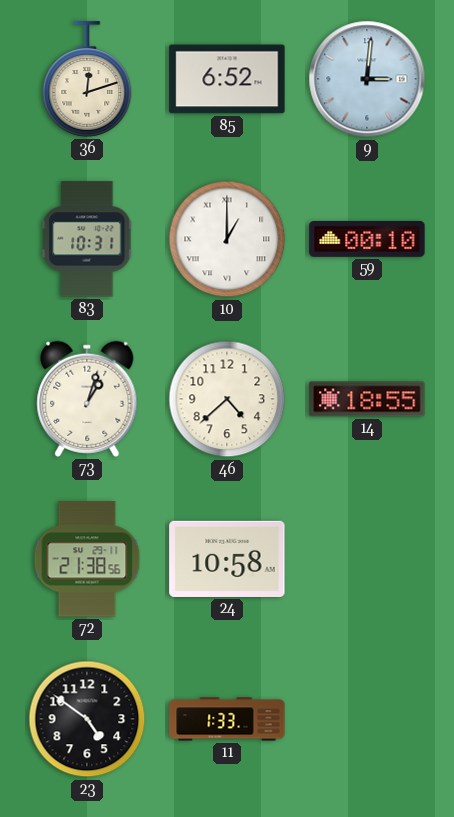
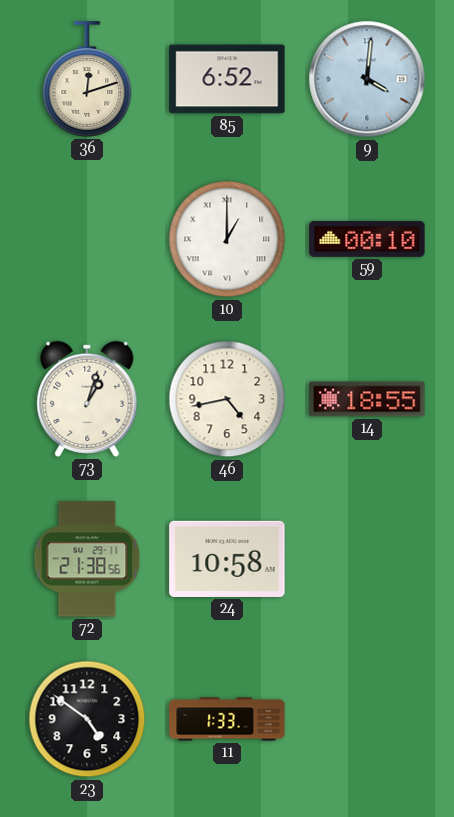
9: 3:01 -> 4:01
83: 10:31 -> none
46: 4:38 -> 4:43
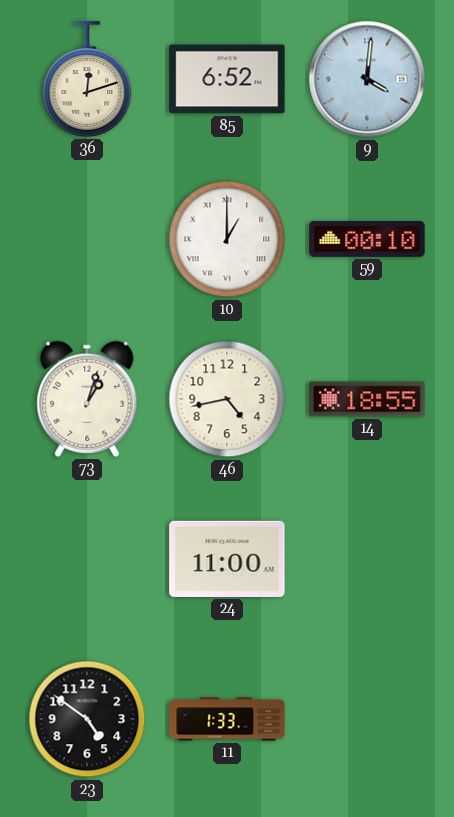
72: 21:38 -> none
24: 10:58 -> 11:00
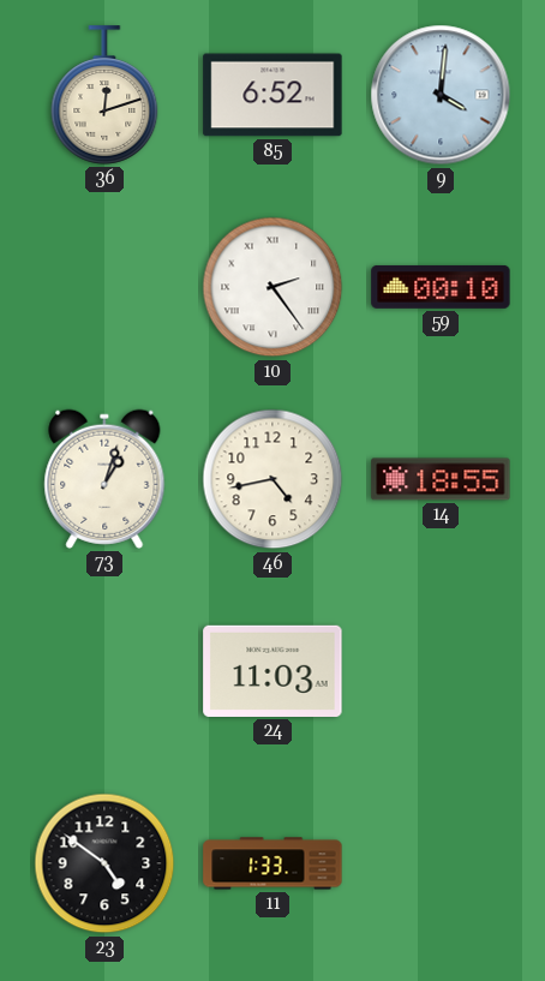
10: 1:00 -> 2:24
24: 11:00 -> 11:03
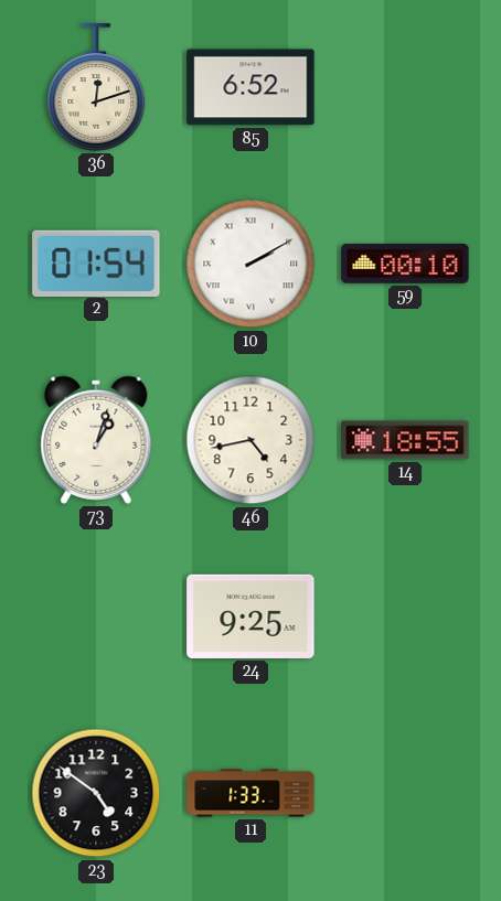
9: 4:01 -> none
2: none -> 01:54
10: 2:24 -> 2:10
24: 11:03 -> 9:25
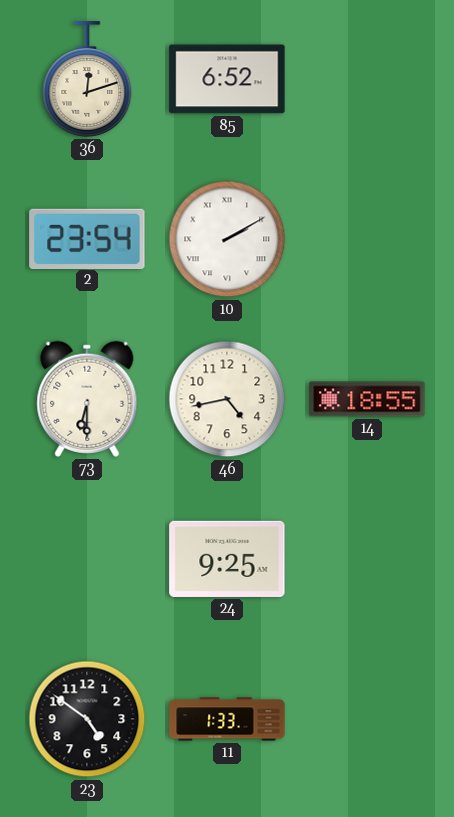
2: 01:54 -> 23:54
59: 00:10 -> none
73: 1:03 -> 6:30
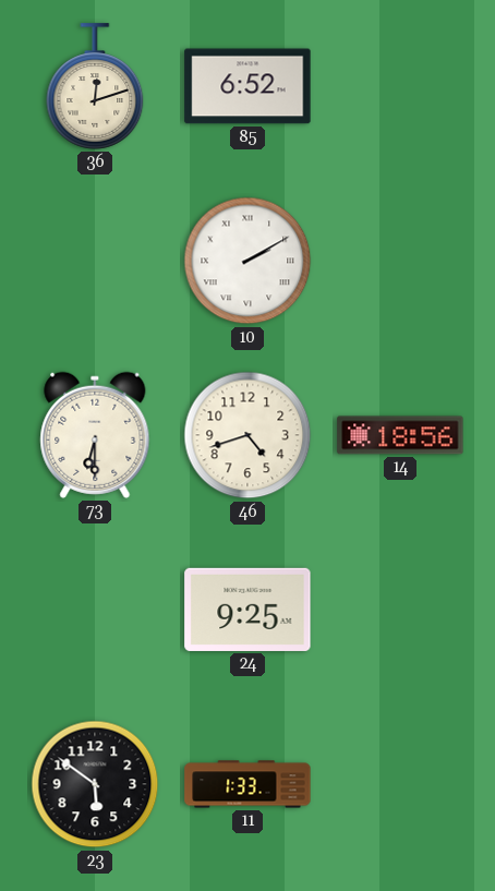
2: 23:54 -> none
46: 4:43 -> 4:42
14: 18:55 -> 18:56
23: 4:51 -> 5:51
